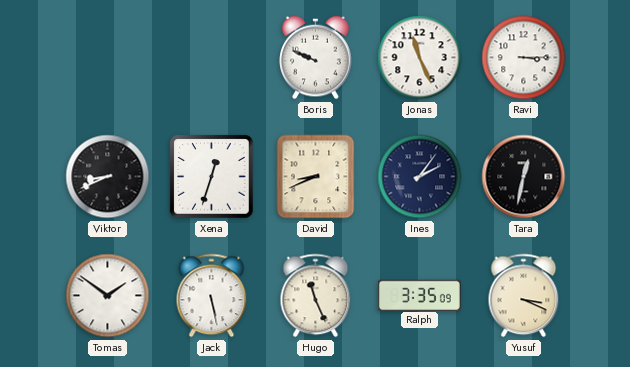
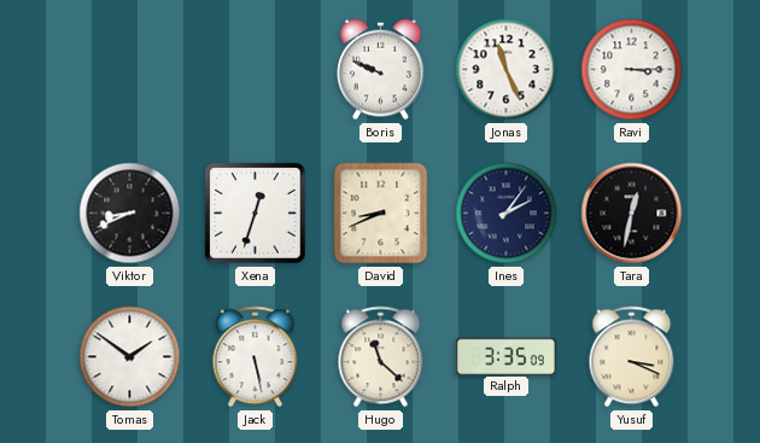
Hugo: 11:26 -> 11:22
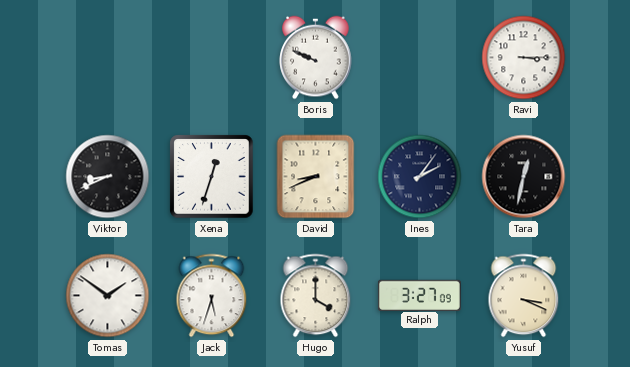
Jonas: 11:26 -> none
Jack: 5:28 -> 5:33
Hugo: 11:22 -> 4:00
Ralph: 3:35 -> 3:27
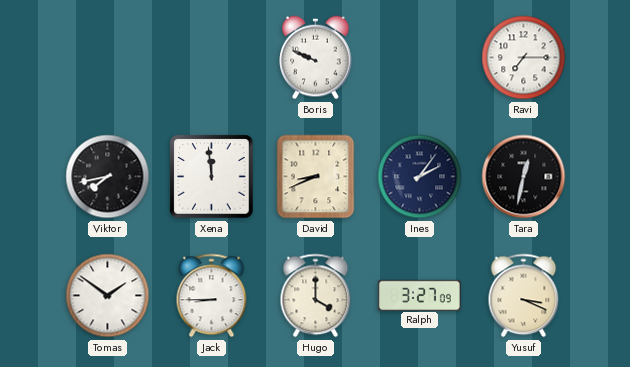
Ravi: 3:15 -> 7:15
Viktor: 8:41 -> 7:43
Xena: 12:33 -> 11:59
Jack: 5:33 -> 8:45
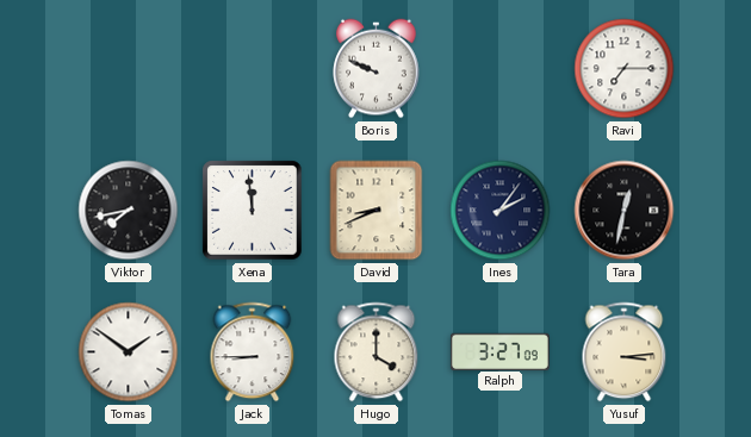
Yusuf: 3:19 -> 3:14
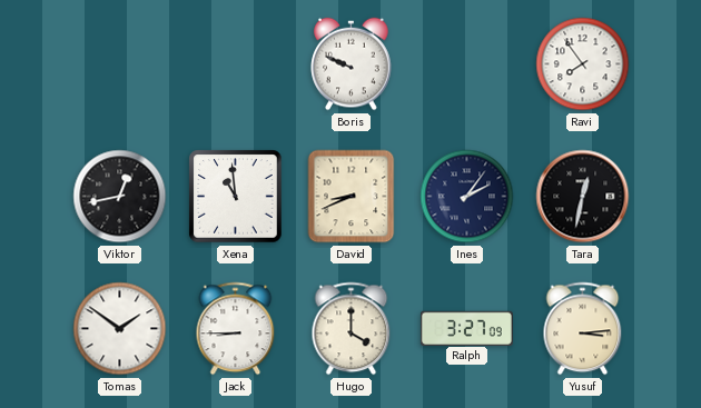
Ravi: 7:15 -> 7:54
Viktor: 7:43 -> 12:43
Xena: 11:59 -> 10:59
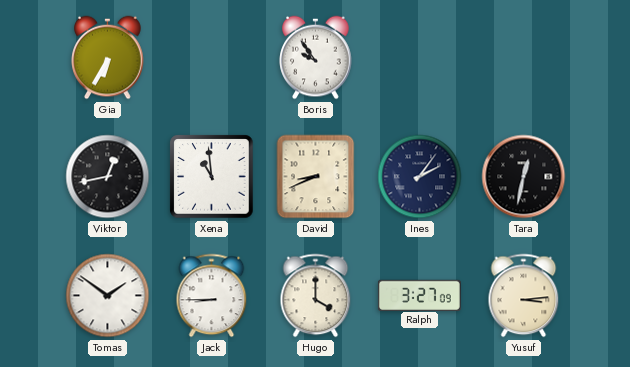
Gia: none -> 6:35
Boris: 9:49 -> 9:54
Ravi: 7:54 -> none
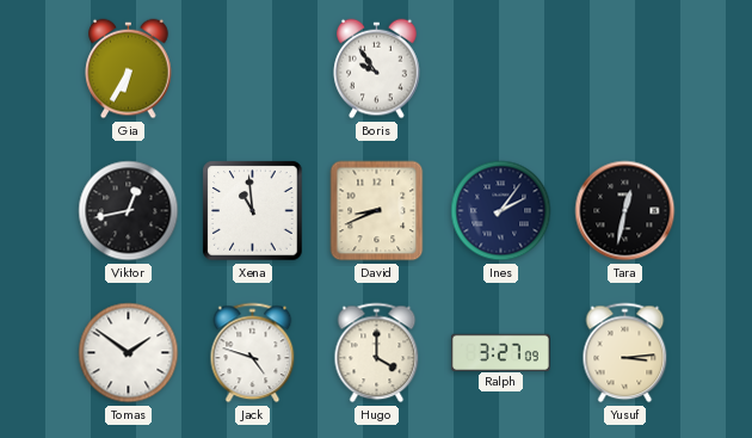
Jack: 8:45 -> 4:48
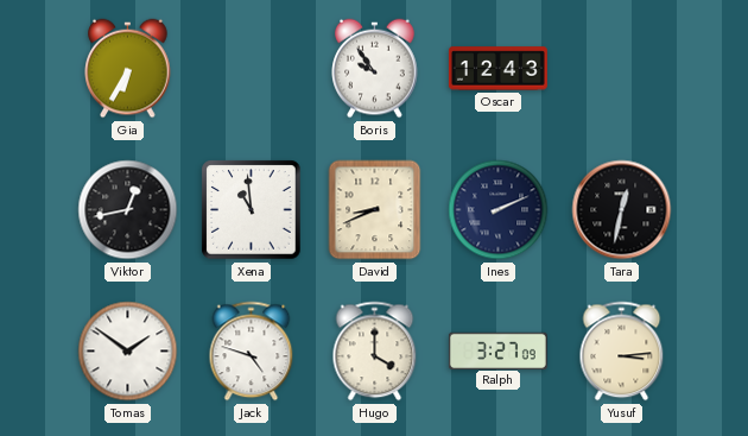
Oscar: none -> 12:43
Ines: 2:06 -> 2:11
